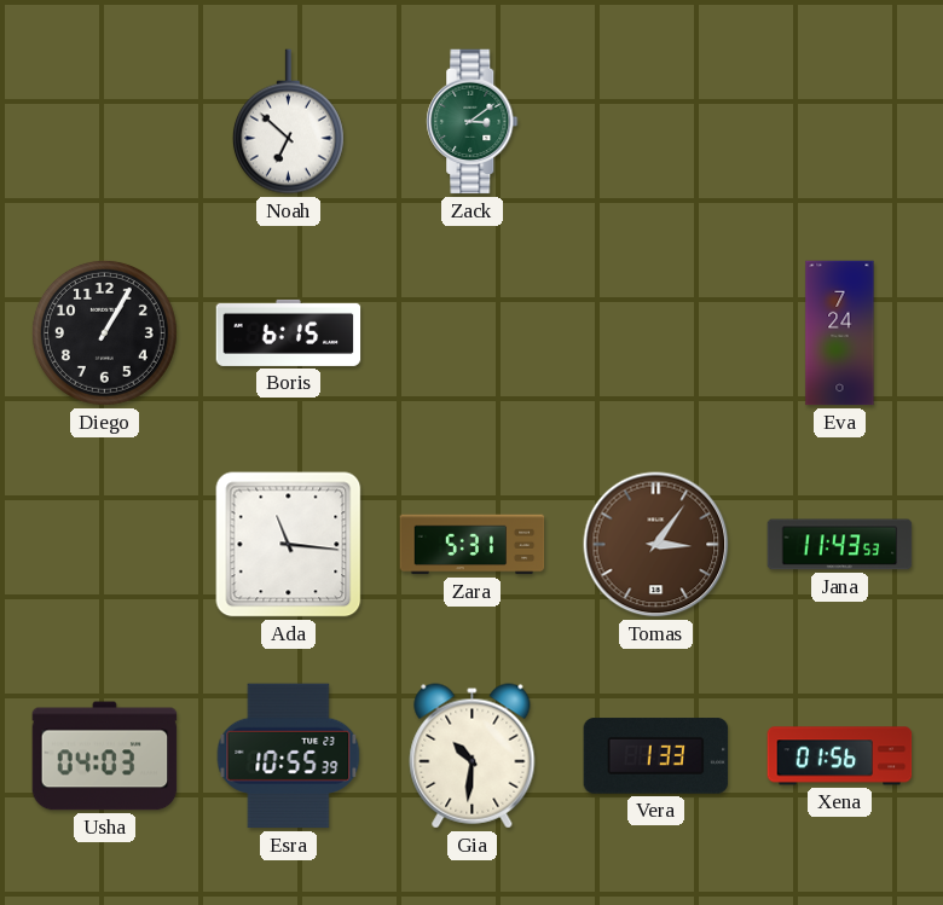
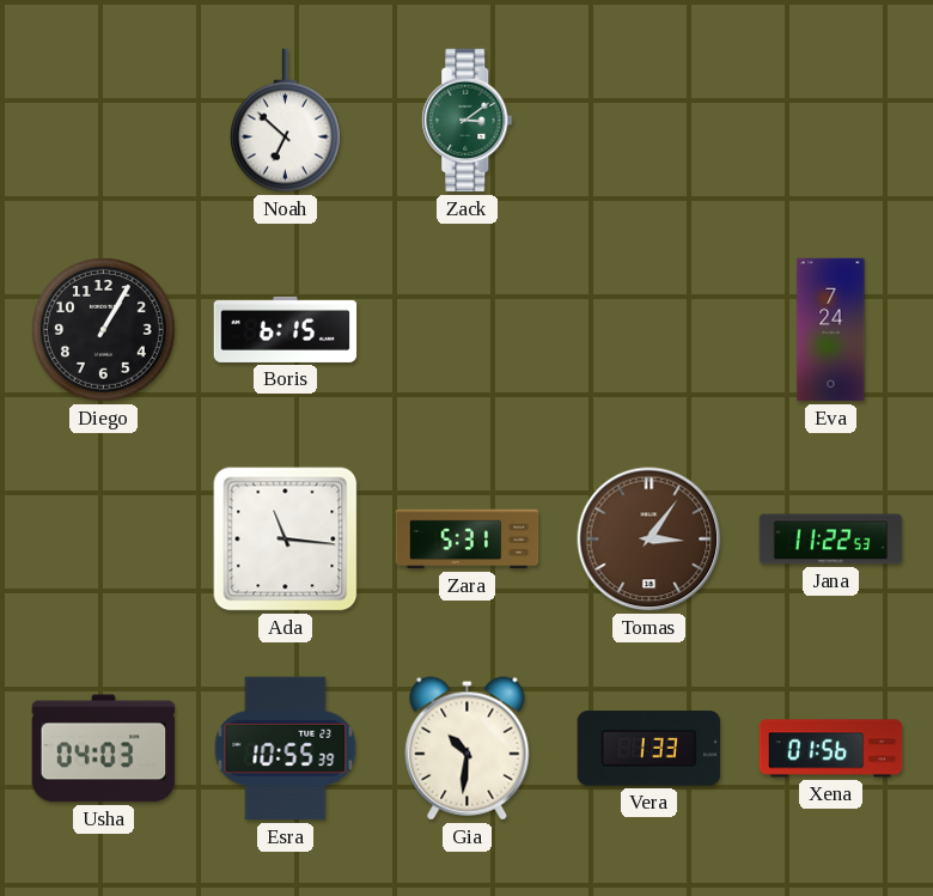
Jana: 11:43 -> 11:22
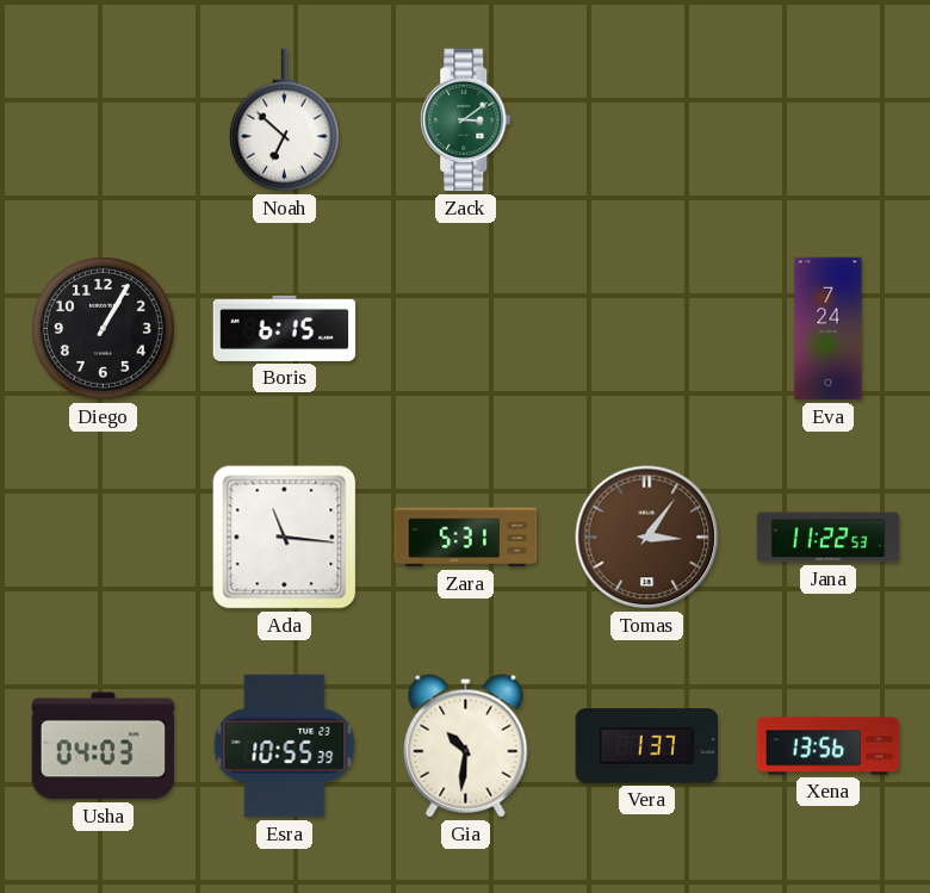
Vera: 1:33 -> 1:37
Xena: 01:56 -> 13:56
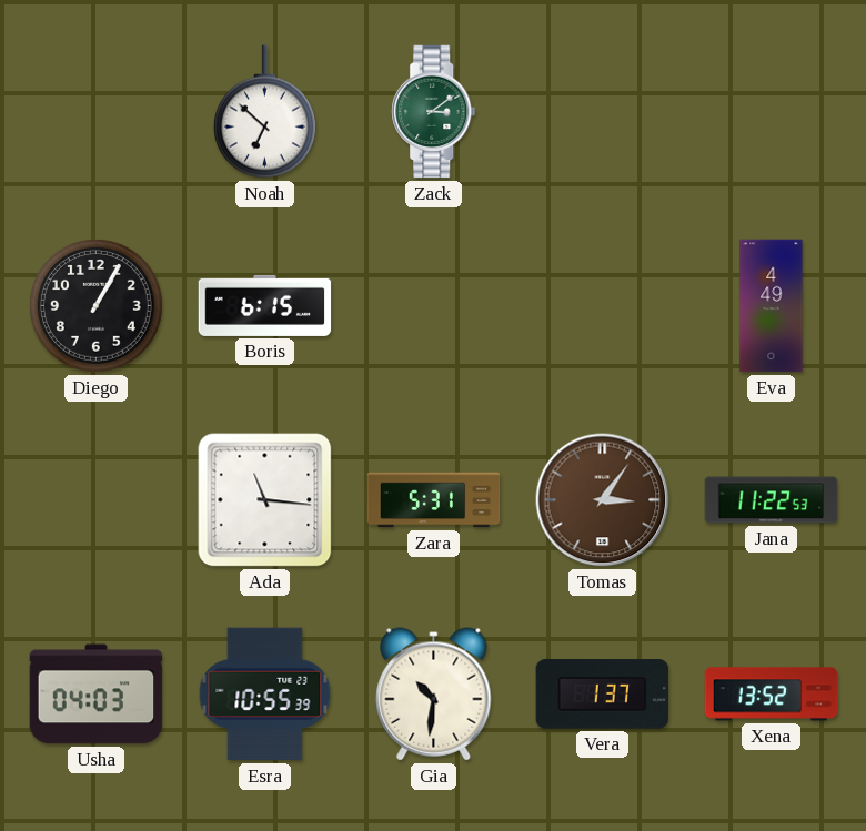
Eva: 7:24 -> 4:49
Xena: 13:56 -> 13:52
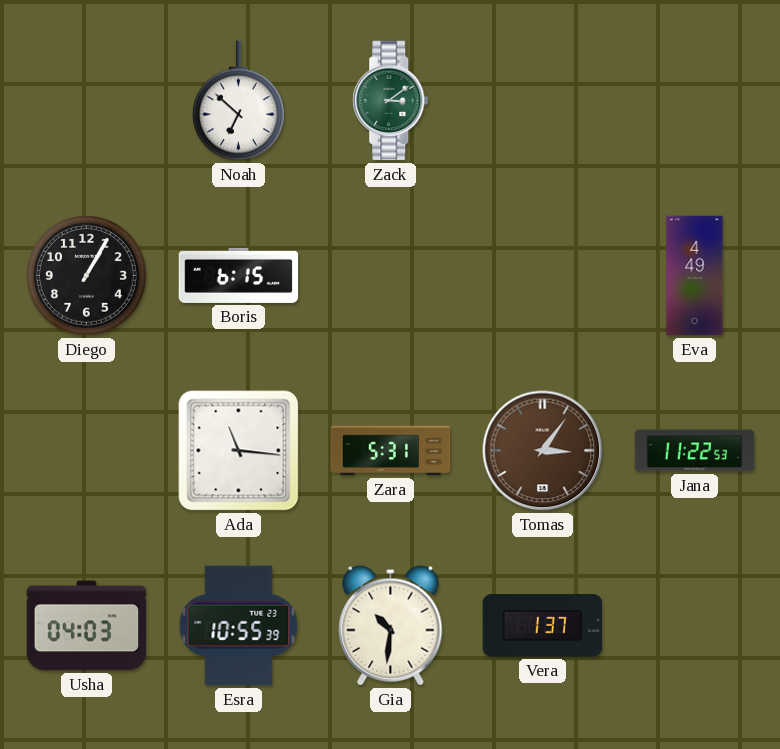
Xena: 13:52 -> none
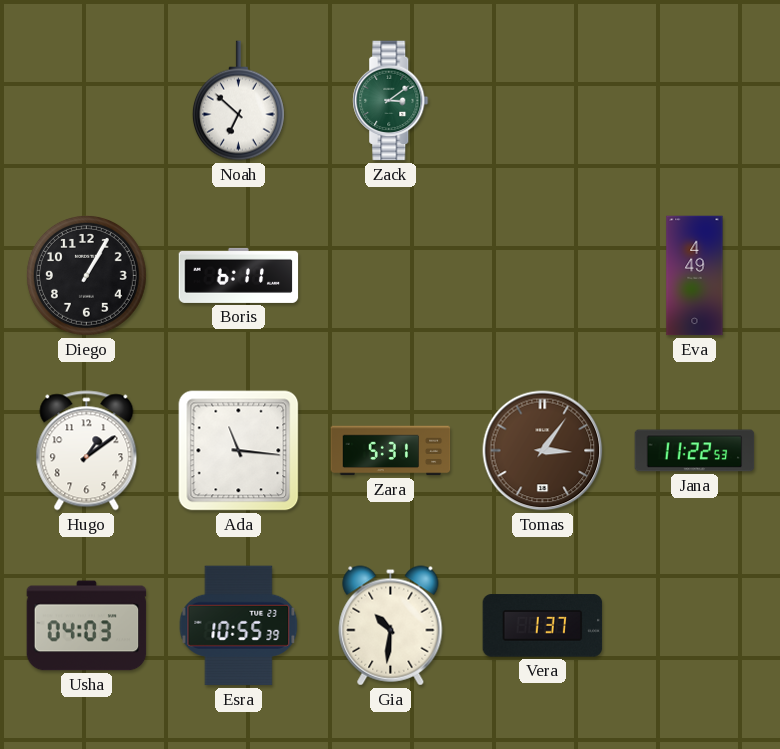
Boris: 6:15 -> 6:11
Hugo: none -> 1:09
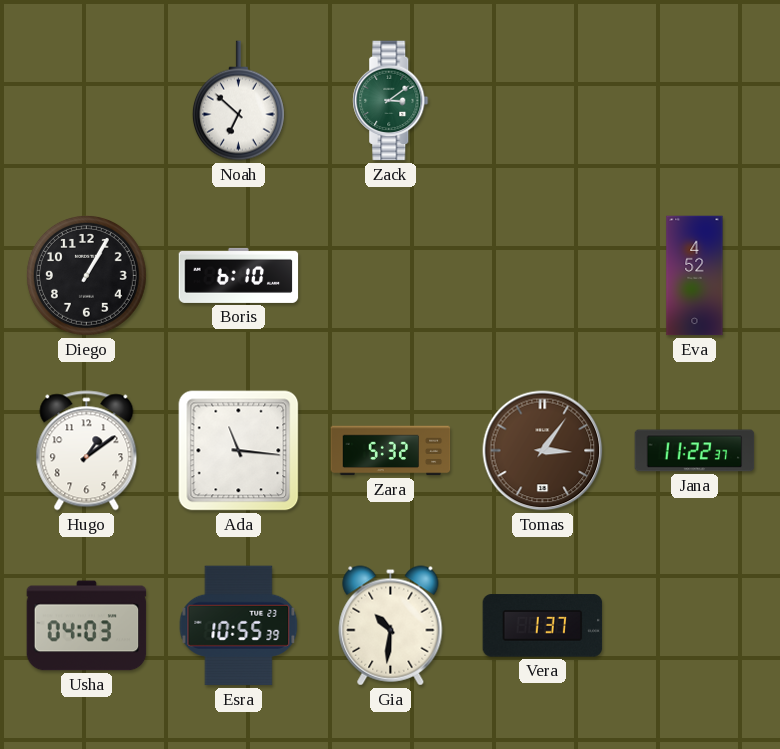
Boris: 6:11 -> 6:10
Eva: 4:49 -> 4:52
Zara: 5:31 -> 5:32
Jana: 11:22:53 -> 11:22:37
